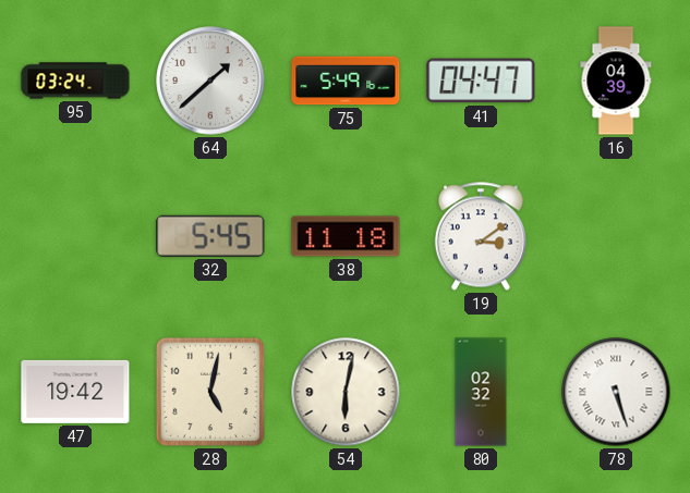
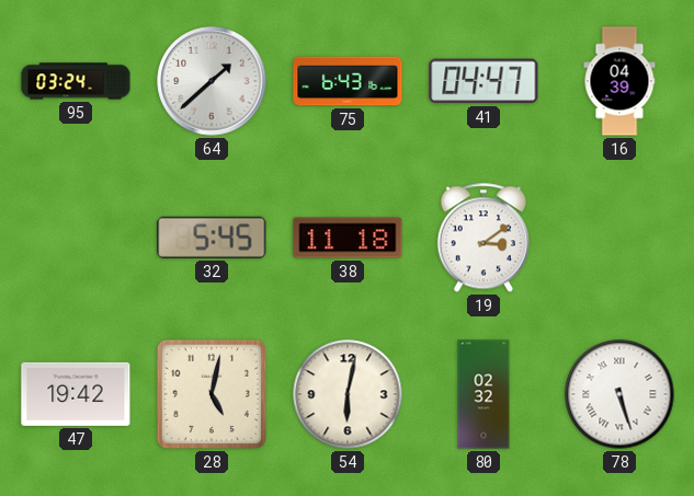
75: 5:49 -> 6:43
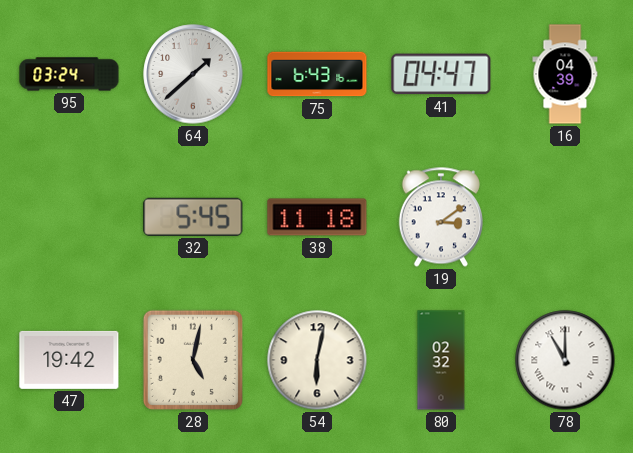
78: 5:27 -> 11:00
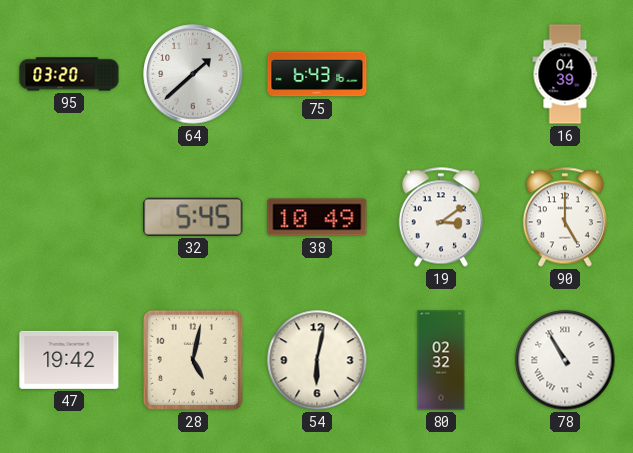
95: 03:24 -> 03:20
41: 04:47 -> none
38: 11:18 -> 10:49
90: none -> 5:00
78: 11:00 -> 10:55
